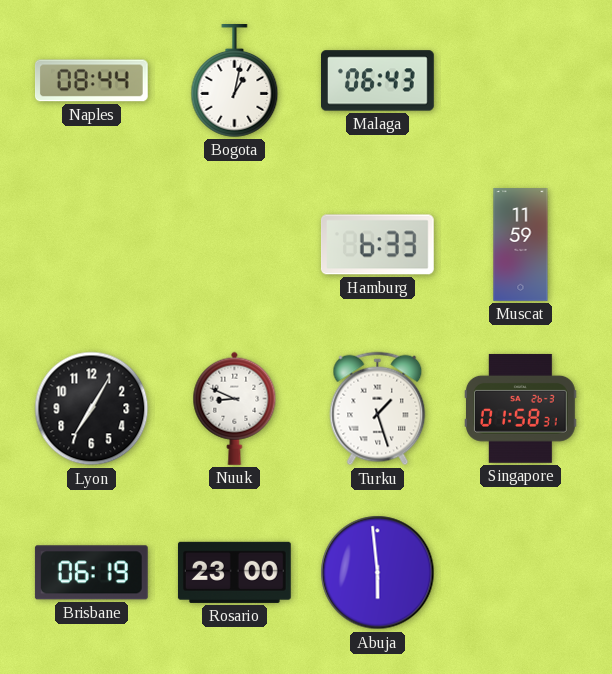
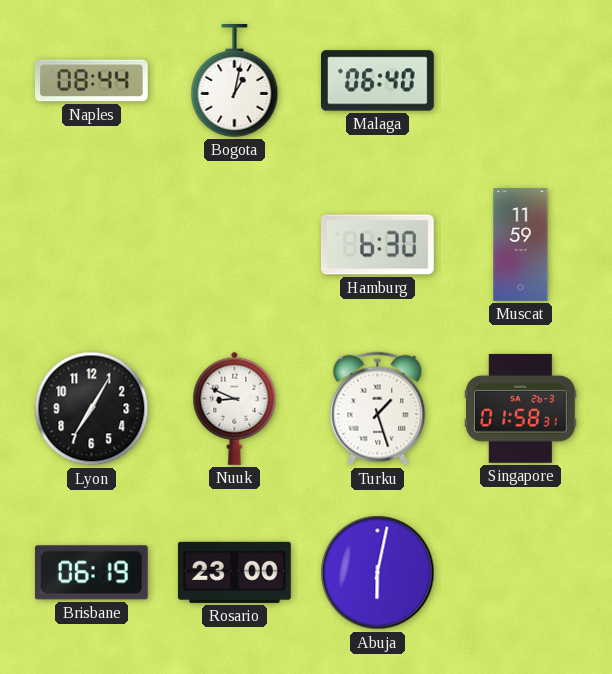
Malaga: 06:43 -> 06:40
Hamburg: 6:33 -> 6:30
Abuja: 5:59 -> 6:02
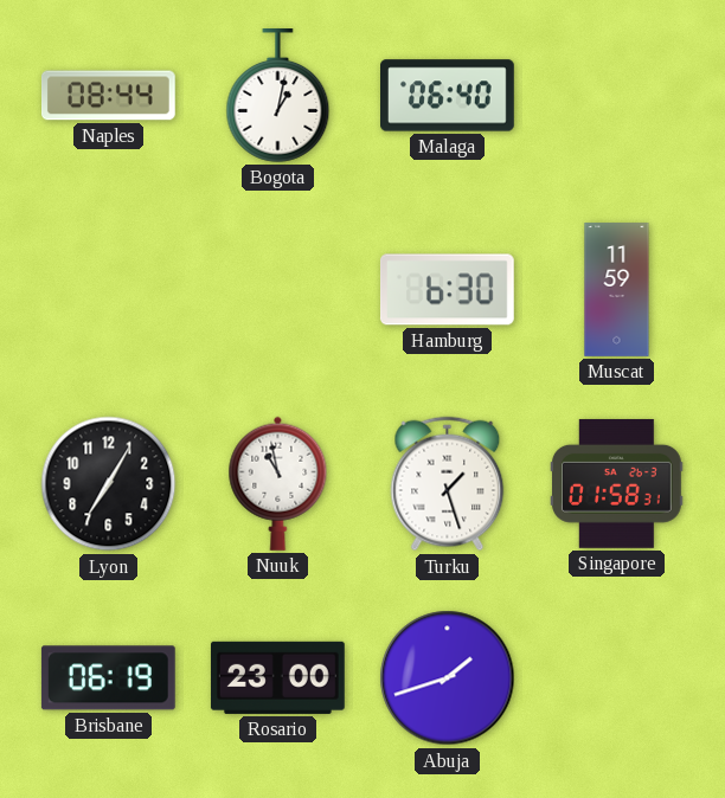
Nuuk: 8:49 -> 10:58
Abuja: 6:02 -> 1:42
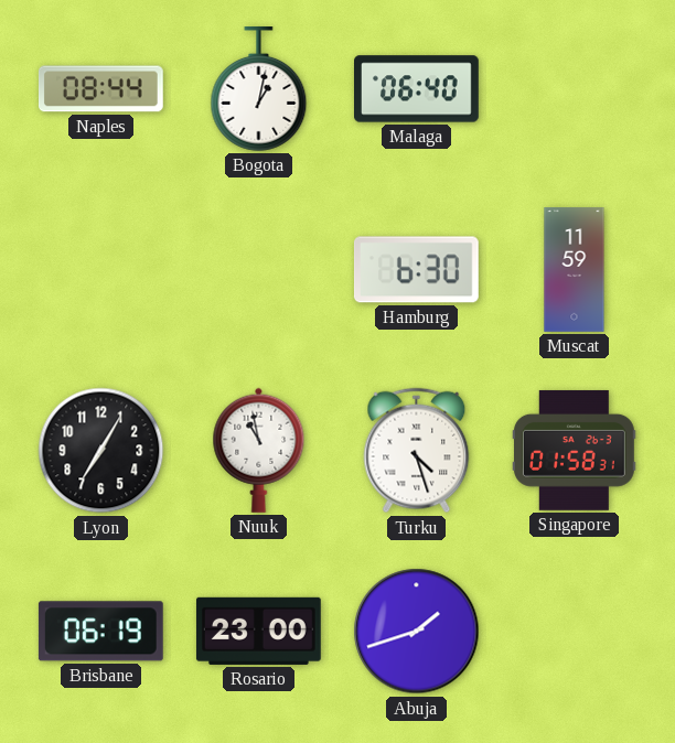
Turku: 1:27 -> 4:27
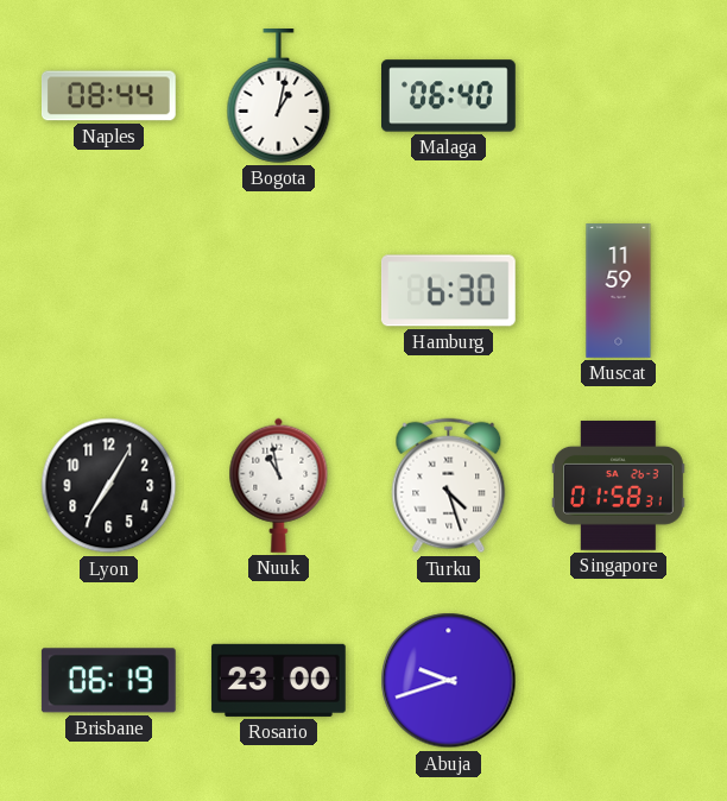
Abuja: 1:42 -> 9:42
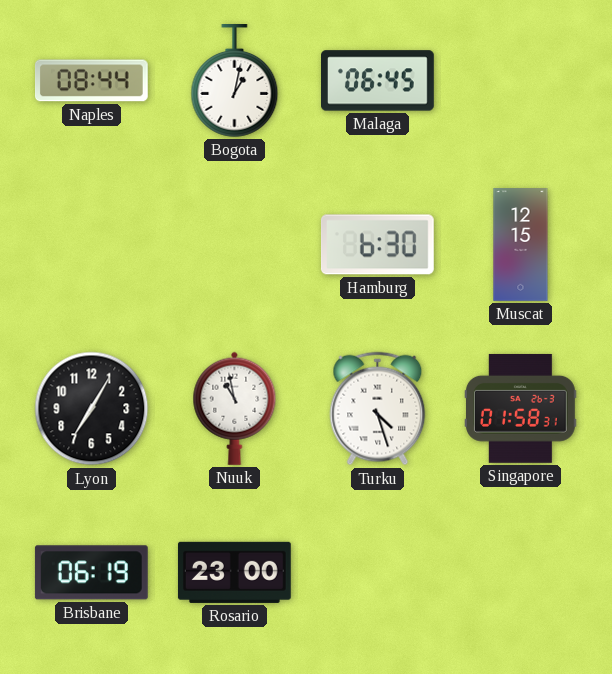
Malaga: 06:40 -> 06:45
Muscat: 11:59 -> 12:15
Abuja: 9:42 -> none
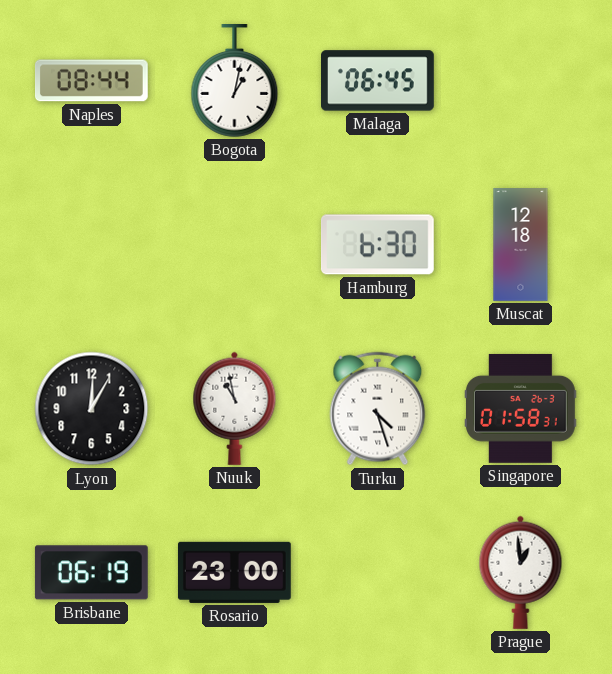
Muscat: 12:15 -> 12:18
Lyon: 7:05 -> 12:05
Prague: none -> 12:59
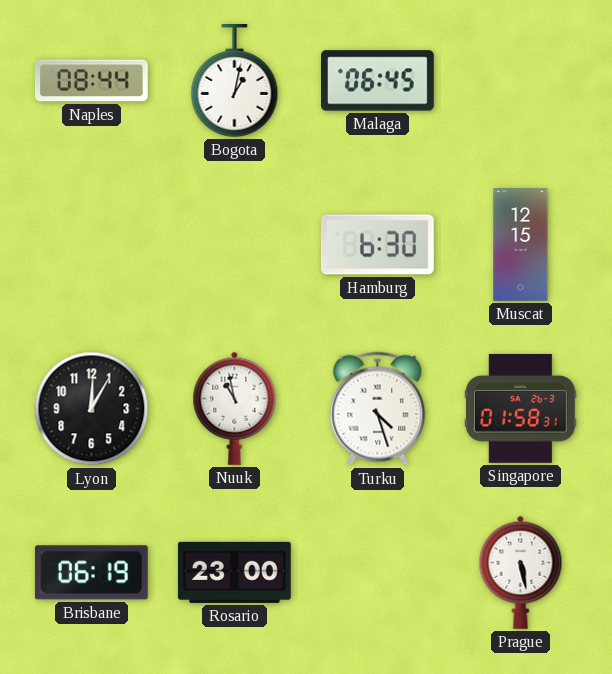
Muscat: 12:18 -> 12:15
Prague: 12:59 -> 5:28
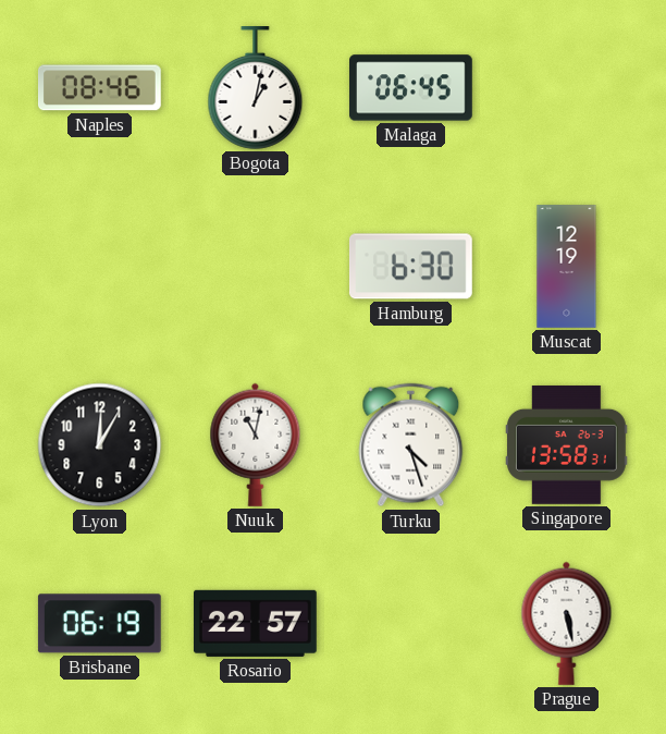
Naples: 08:44 -> 08:46
Muscat: 12:15 -> 12:19
Nuuk: 10:58 -> 11:02
Singapore: 01:58 -> 13:58
Rosario: 23:00 -> 22:57
